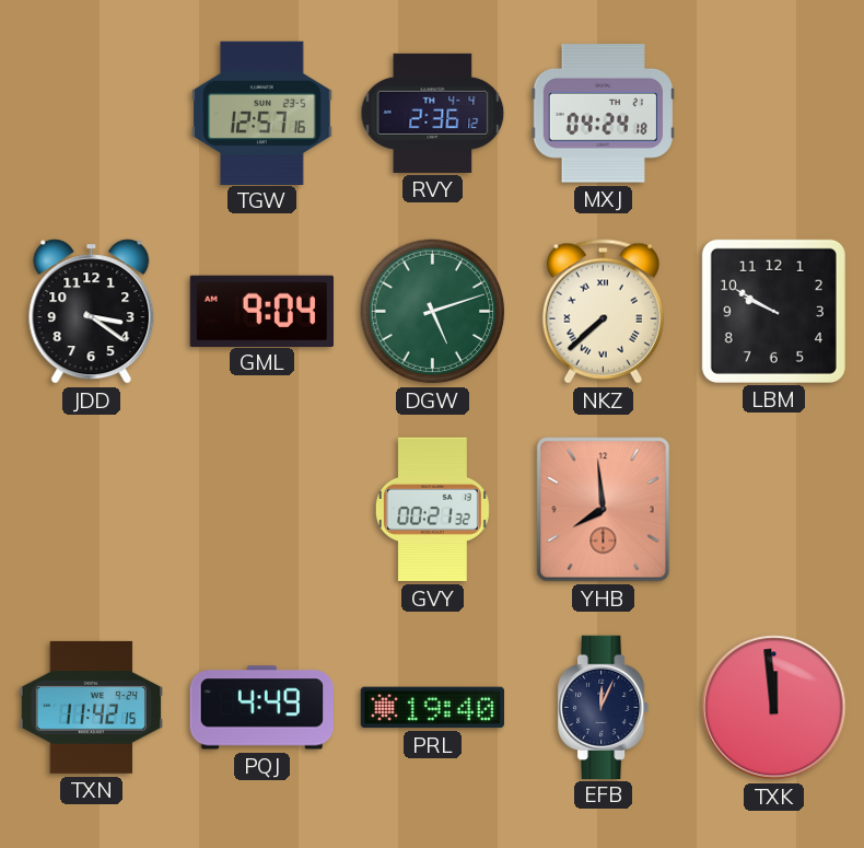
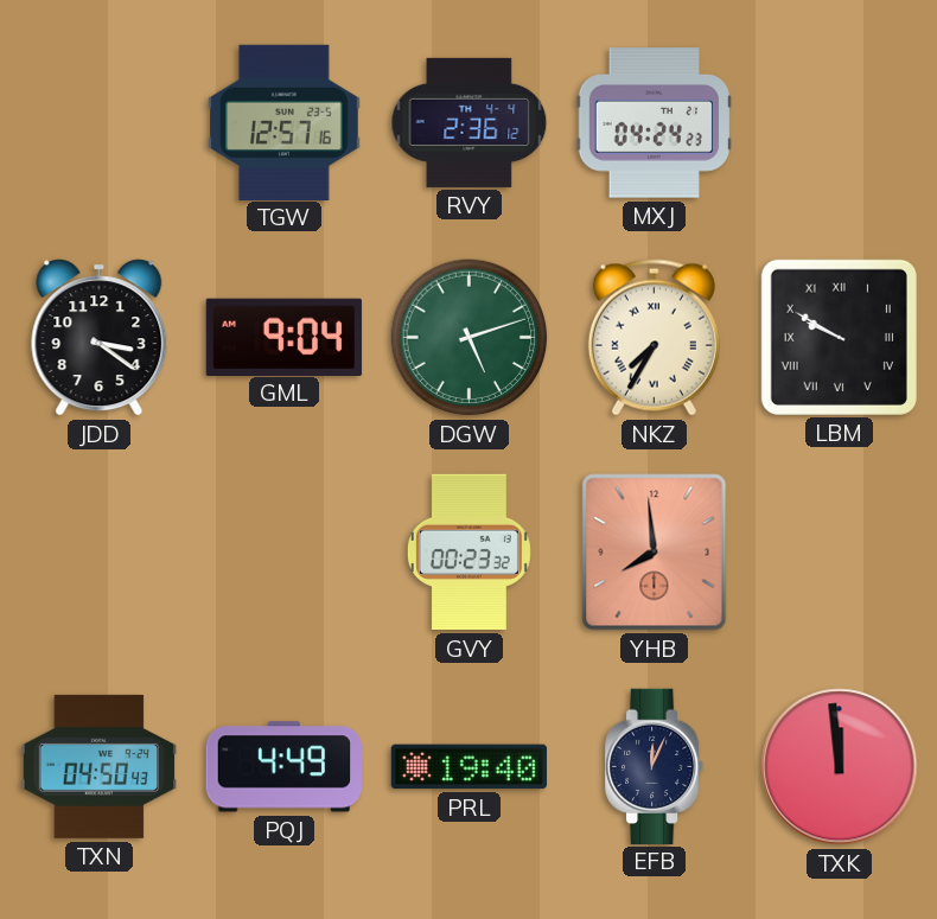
MXJ: 04:24:18 -> 04:24:23
NKZ: 7:38 -> 7:35
LBM numerals: Arabic -> Roman
GVY: 00:21 -> 00:23
TXN: 11:42 -> 04:50
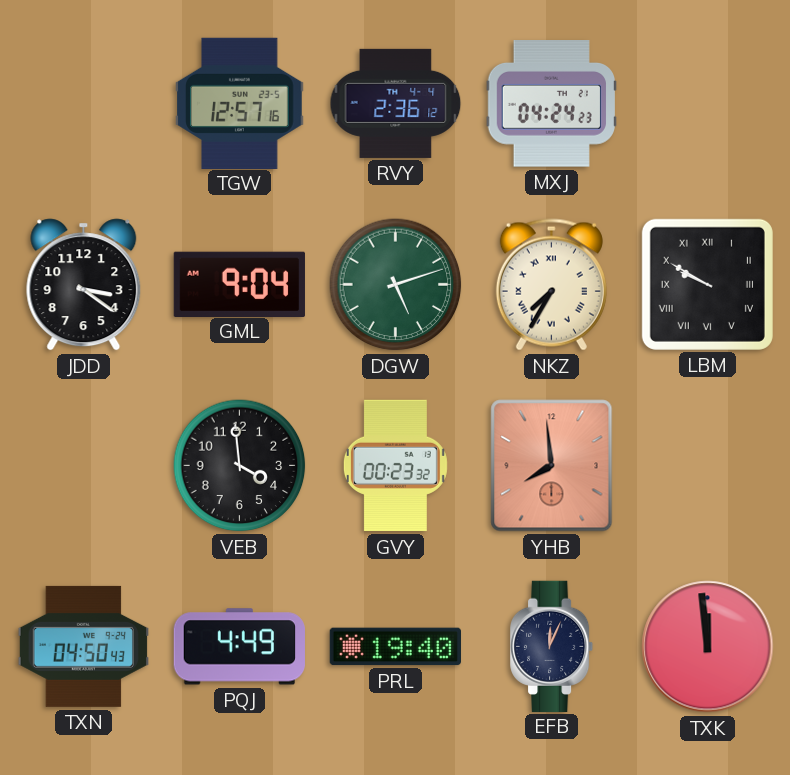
VEB: none -> 3:59
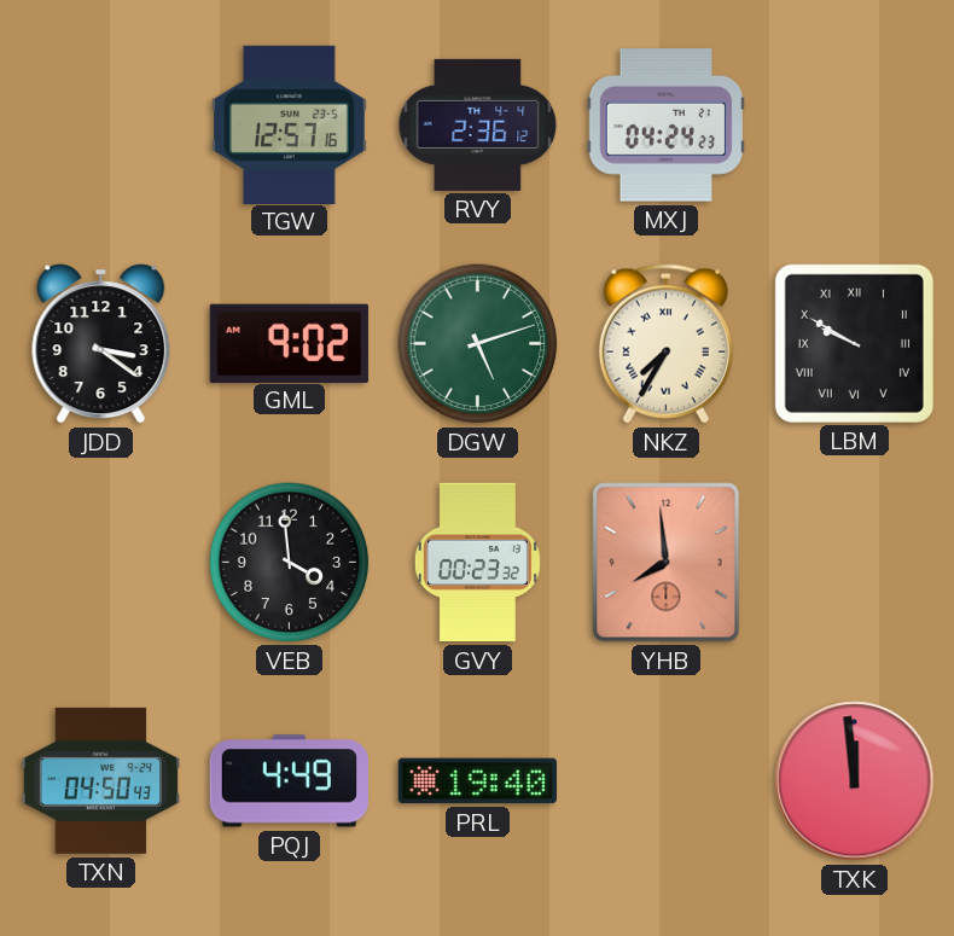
GML: 9:04 -> 9:02
EFB: 12:04 -> none
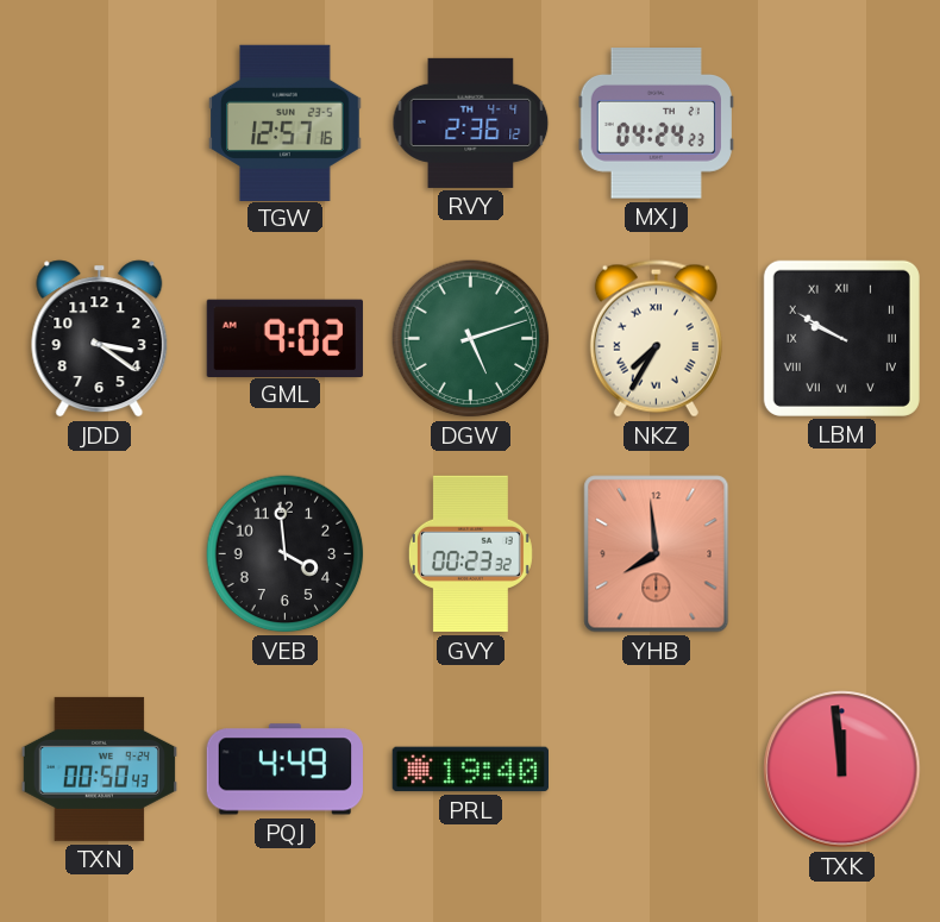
TXN: 04:50 -> 00:50
